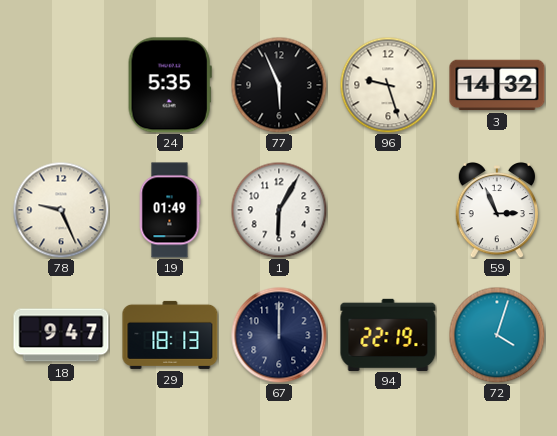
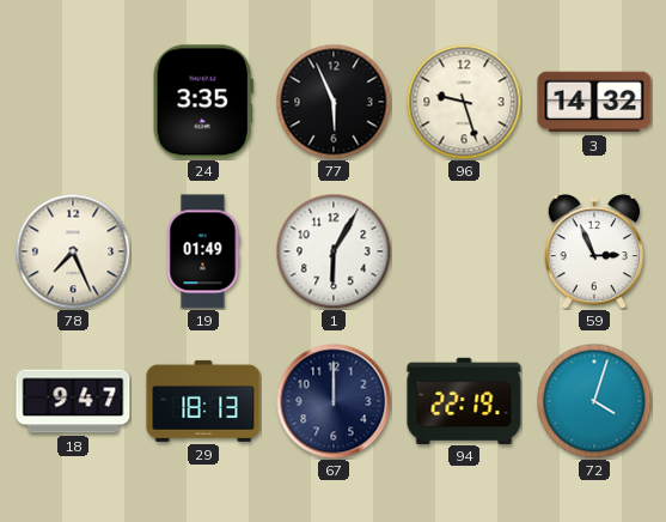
24: 5:35 -> 3:35
78: 9:26 -> 7:26
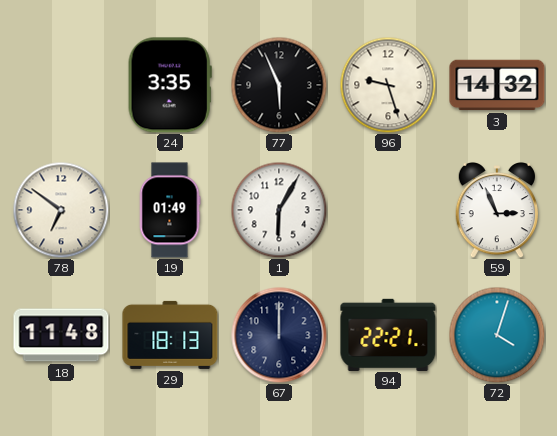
78: 7:26 -> 6:51
18: 9:47 -> 11:48
94: 22:19 -> 22:21
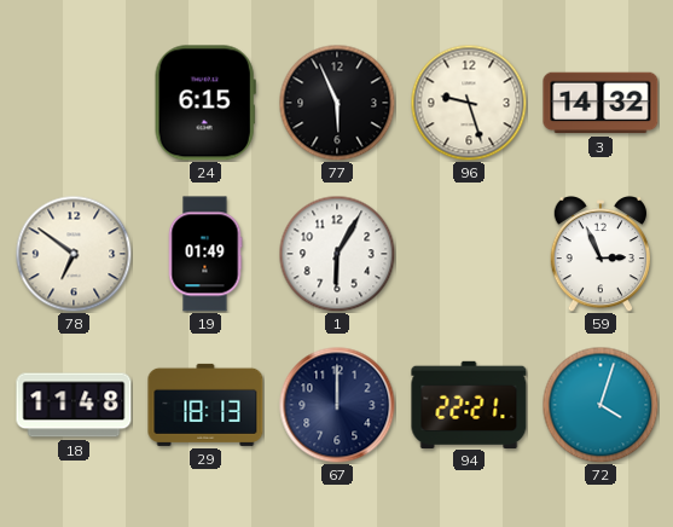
24: 3:35 -> 6:15
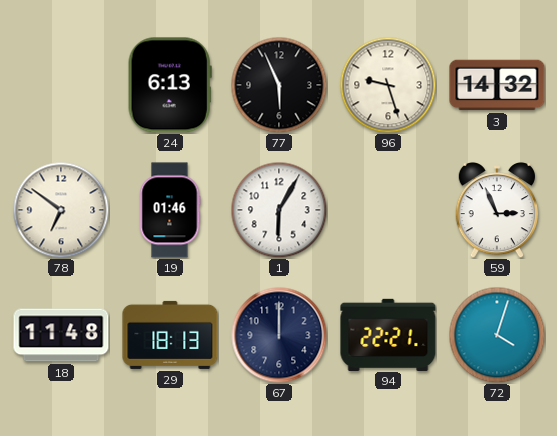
24: 6:15 -> 6:13
19: 01:49 -> 01:46
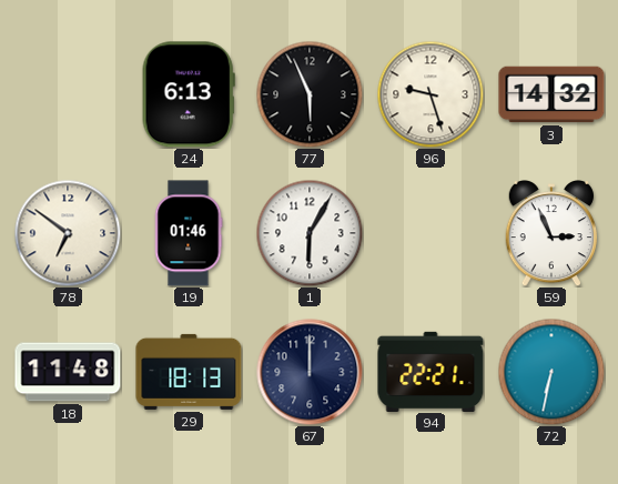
72: 4:03 -> 6:32
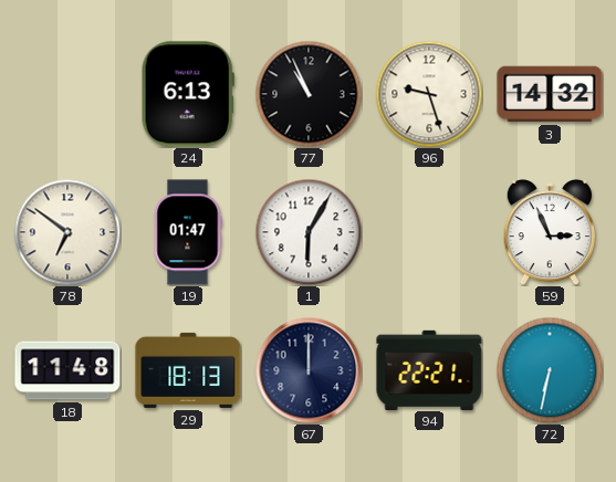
77: 5:56 -> 10:56
19: 01:46 -> 01:47
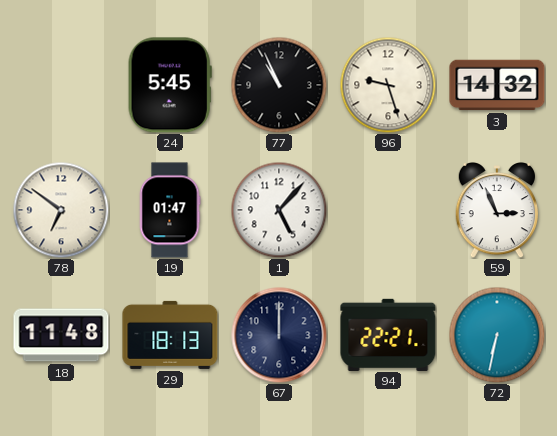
24: 6:13 -> 5:45
1: 6:05 -> 5:07
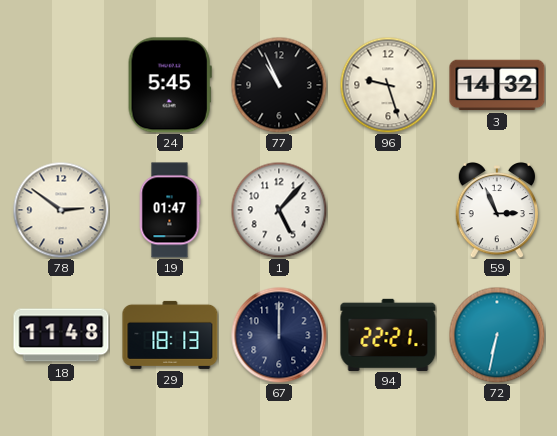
78: 6:51 -> 2:51
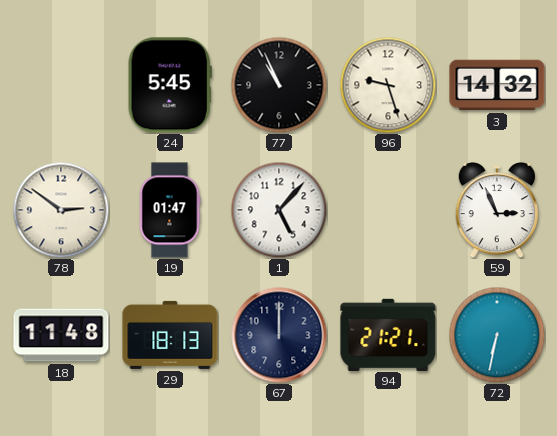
94: 22:21 -> 21:21
